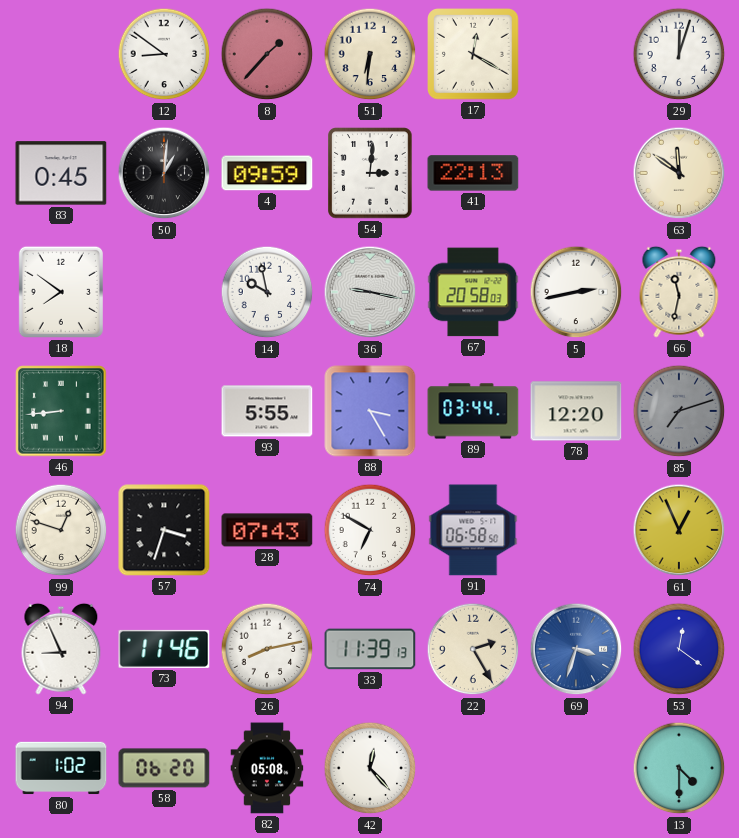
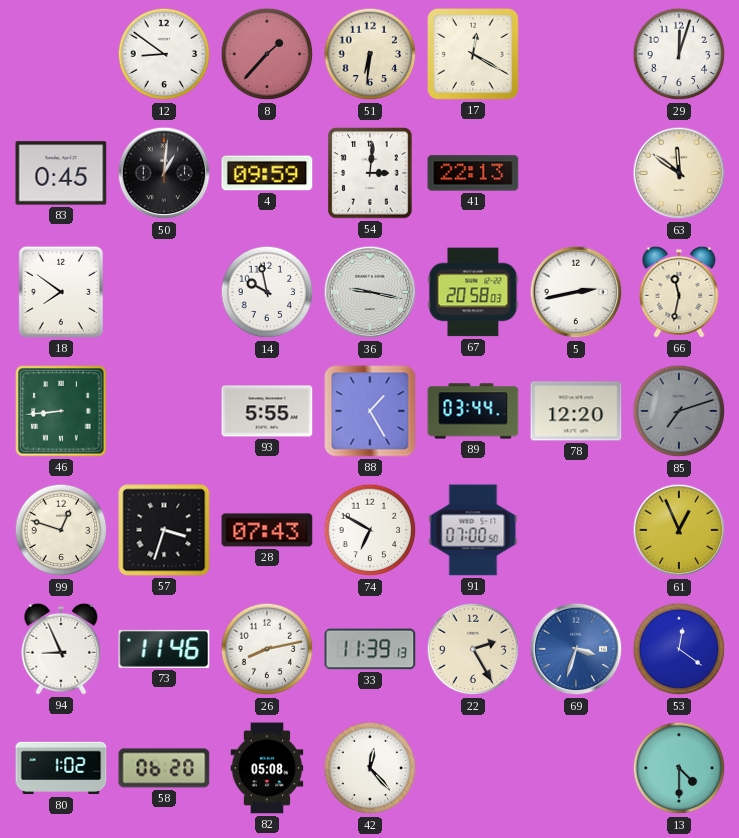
88: 3:25 -> 1:25
91: 06:58 -> 07:00
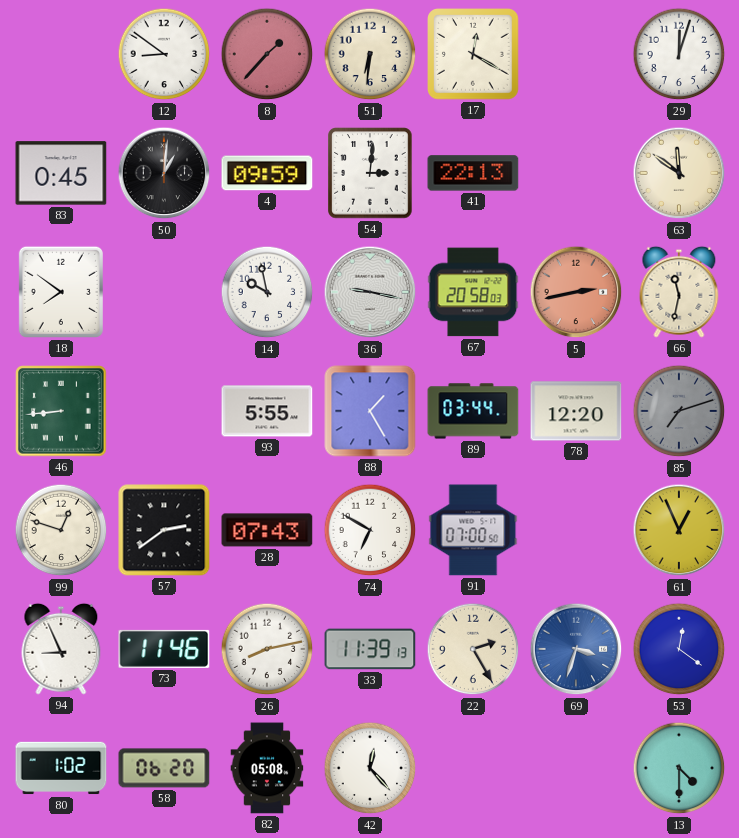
5 dial: white -> salmon
57: 3:33 -> 2:39
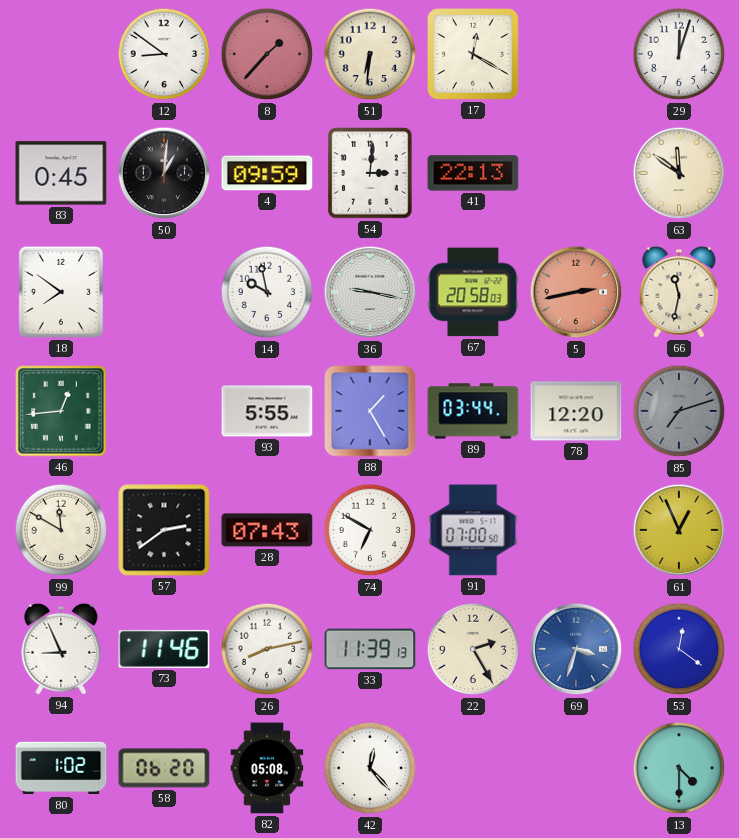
46: 8:44 -> 12:44
99: 12:48 -> 11:50
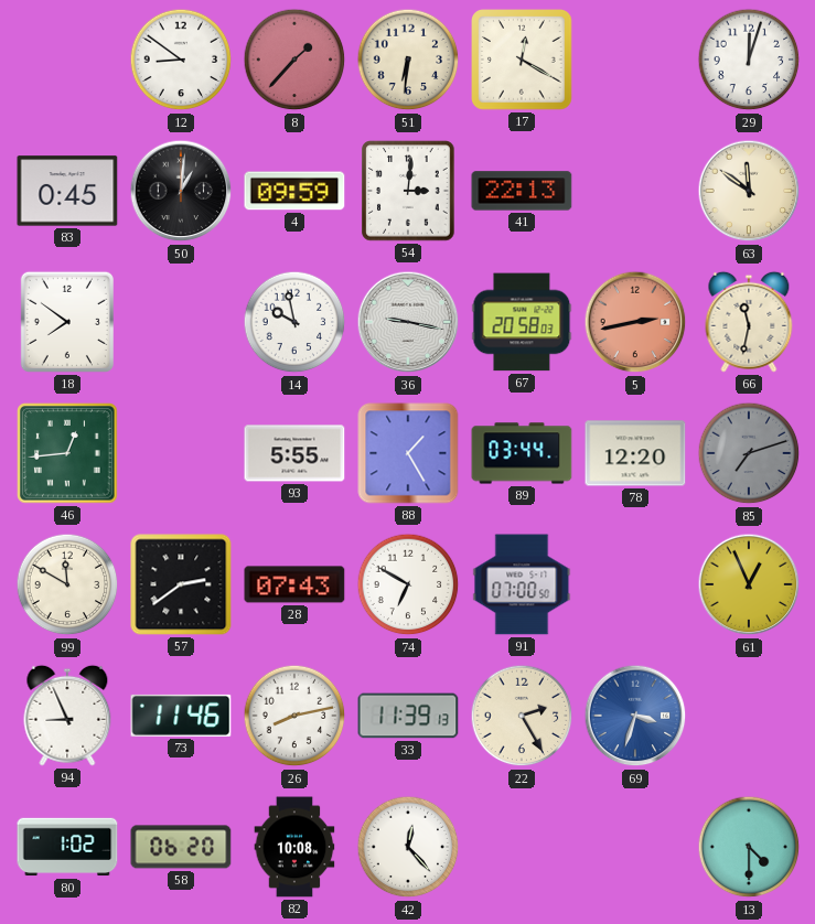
53: 12:21 -> none
82: 05:08 -> 10:08
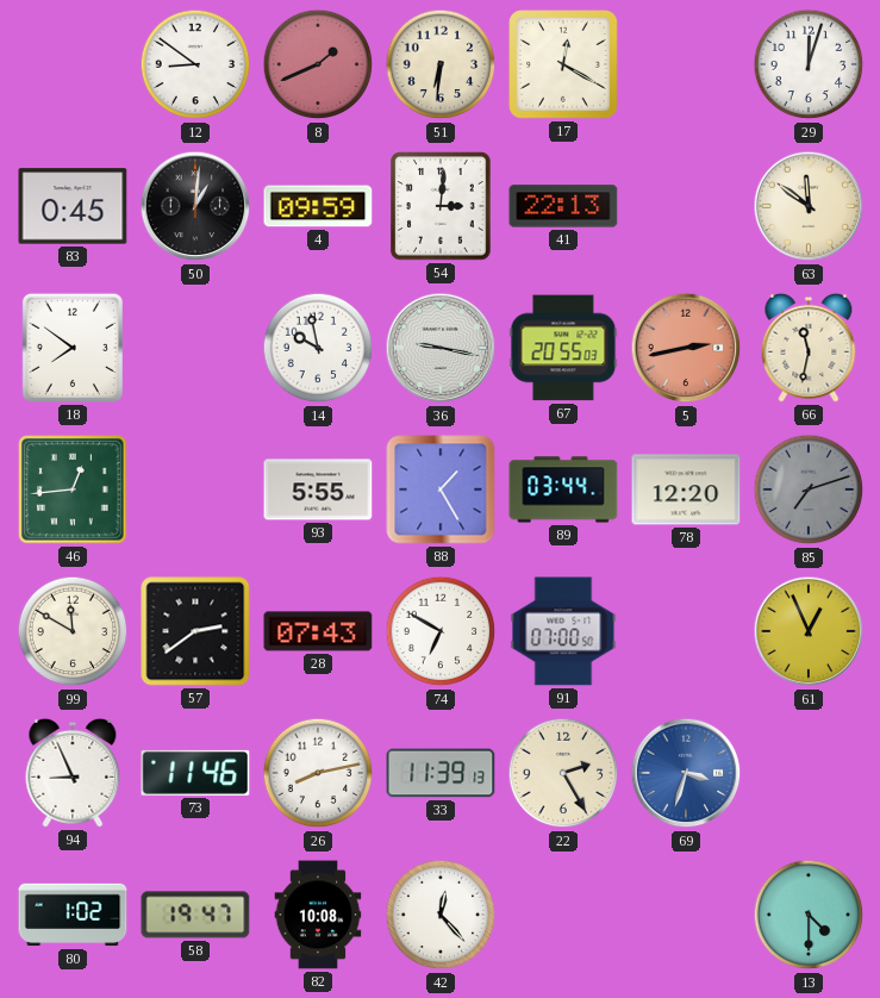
8: 1:37 -> 1:41
67: 20:58 -> 20:55
58: 06:20 -> 19:47
